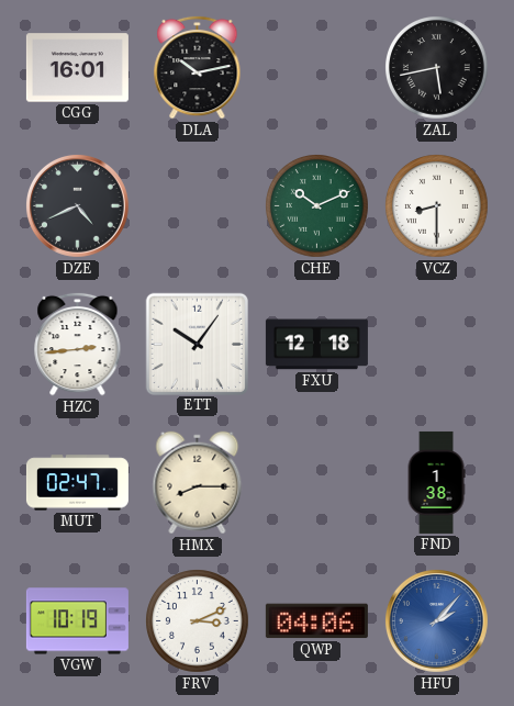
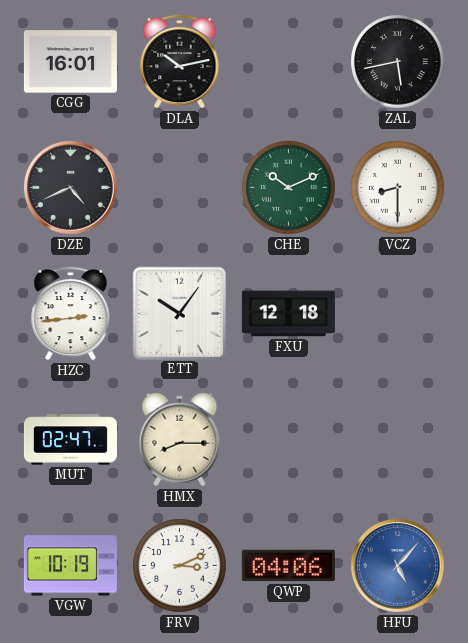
FND: 1:38 -> none
HFU: 2:07 -> 5:07
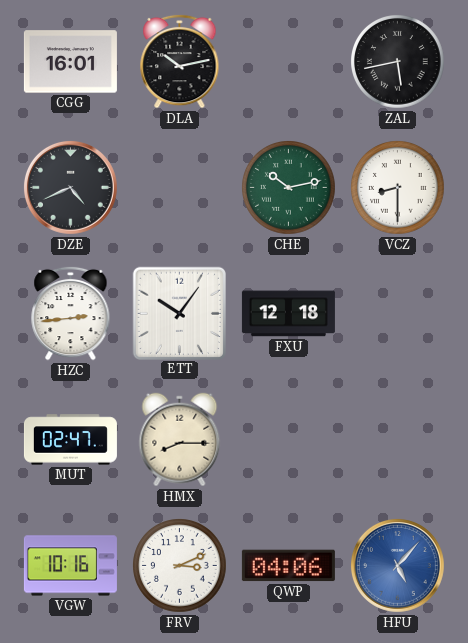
CHE: 10:11 -> 10:13
VGW: 10:19 -> 10:16
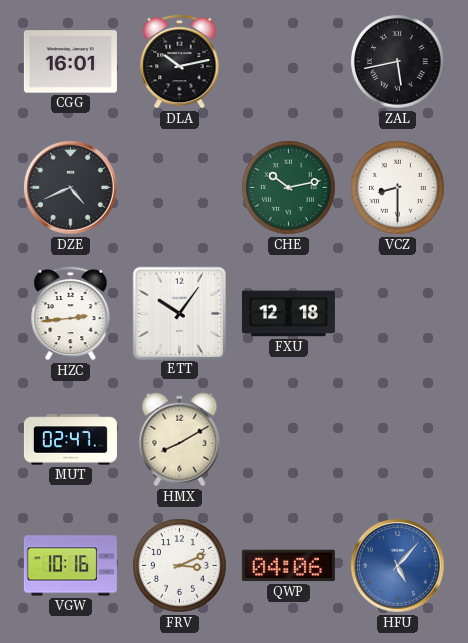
HMX: 8:15 -> 8:10
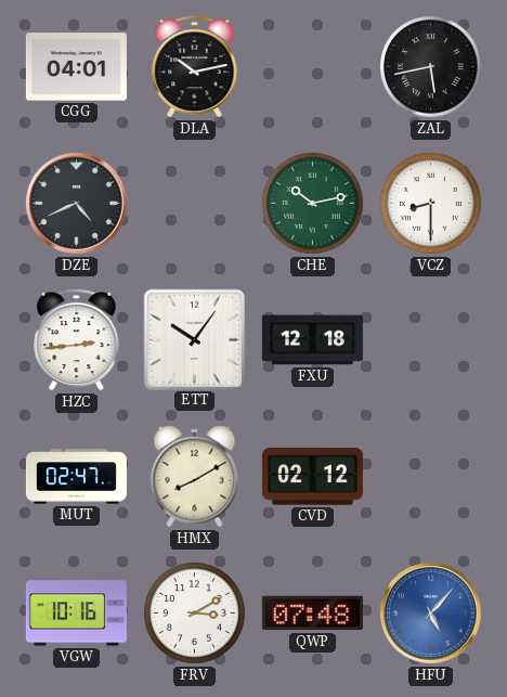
CGG: 16:01 -> 04:01
CVD: none -> 02:12
FRV: 3:11 -> 3:10
QWP: 04:06 -> 07:48
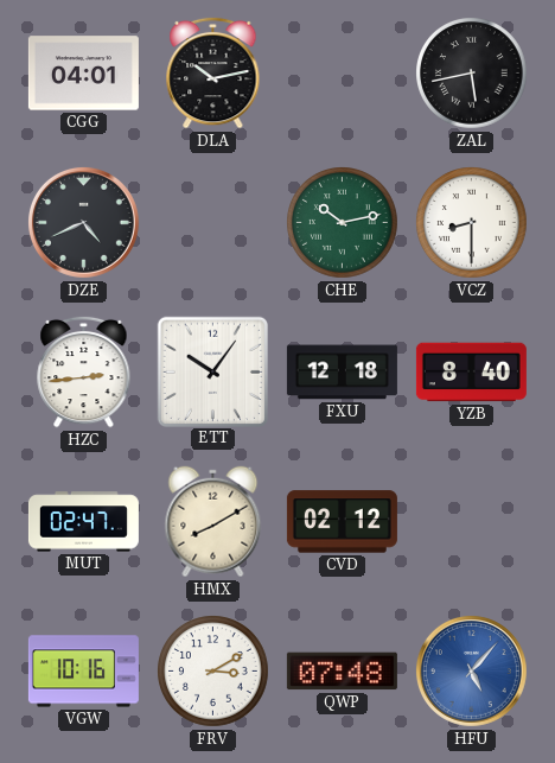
YZB: none -> 8:40
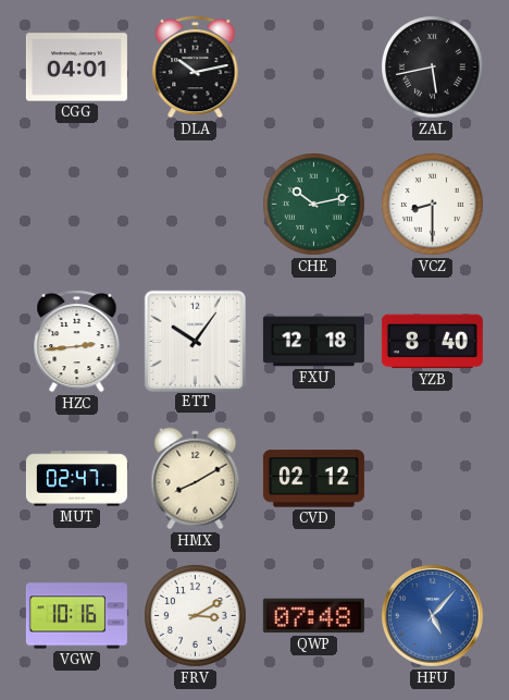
DZE: 4:41 -> none
